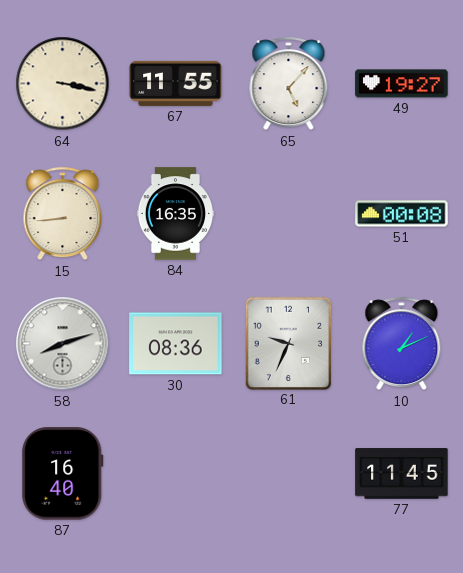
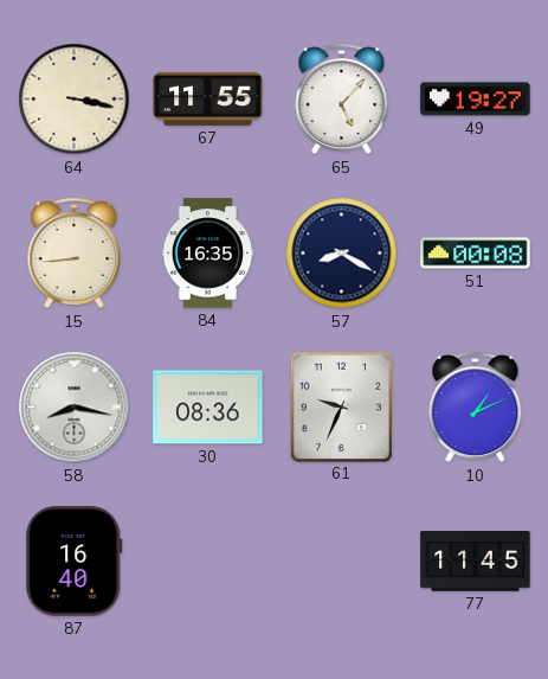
57: none -> 8:20
58: 8:12 -> 8:17
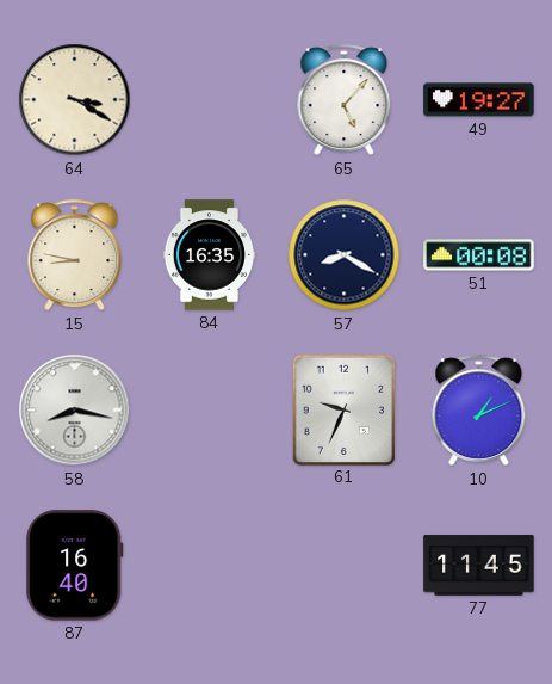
64: 3:17 -> 3:20
67: 11:55 -> none
15: 8:44 -> 8:47
30: 08:36 -> none
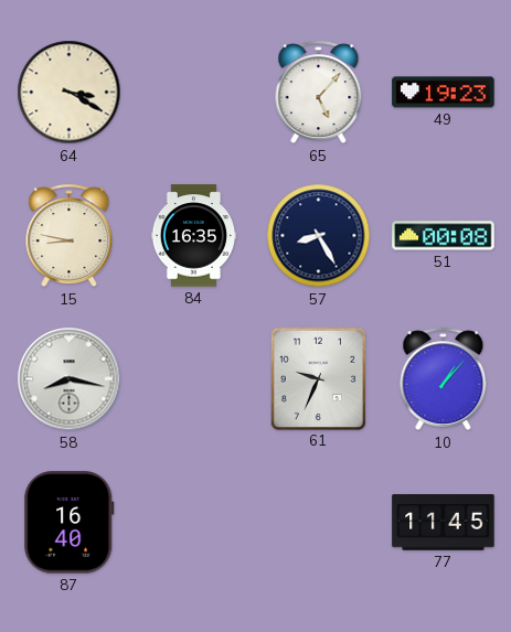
49: 19:27 -> 19:23
57: 8:20 -> 8:25
10: 1:11 -> 1:07
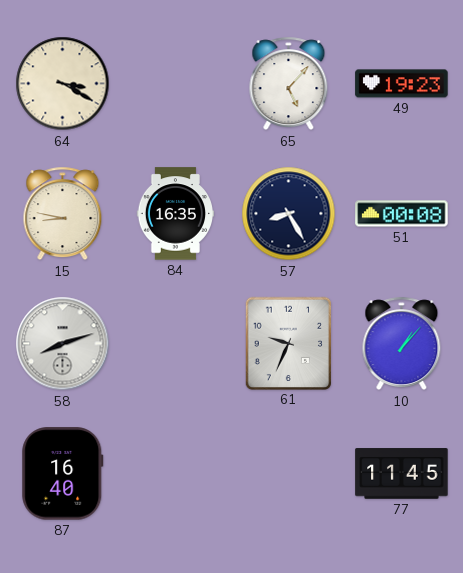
58: 8:17 -> 8:12
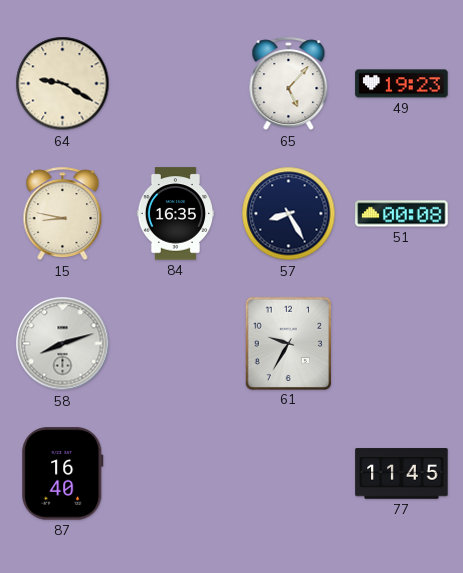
64: 3:20 -> 9:20
61: 9:34 -> 9:35
10: 1:07 -> none
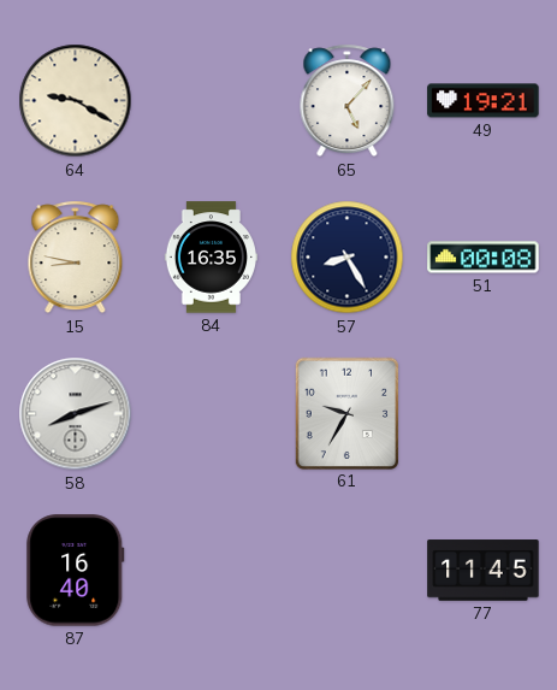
49: 19:23 -> 19:21
